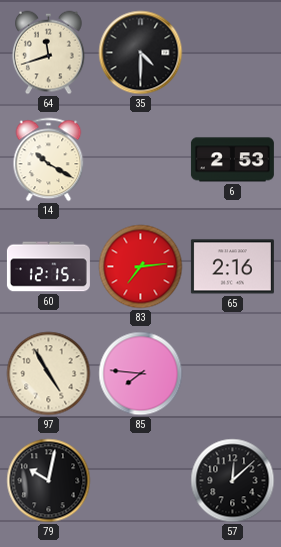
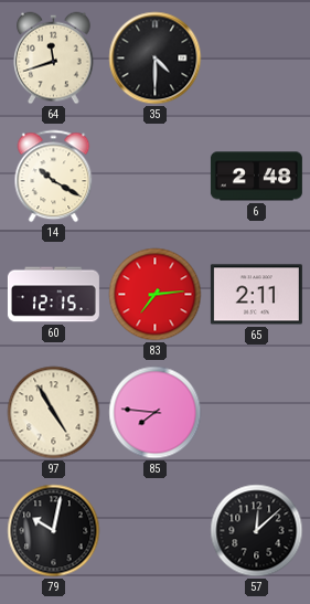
6: 2:53 -> 2:48
65: 2:16 -> 2:11
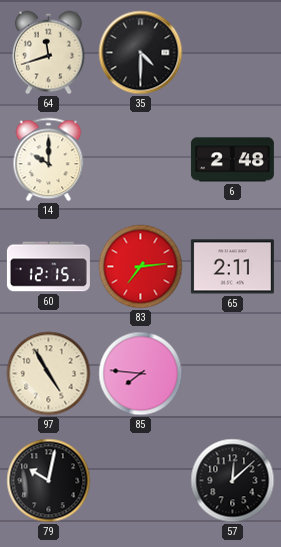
14: 10:20 -> 10:00
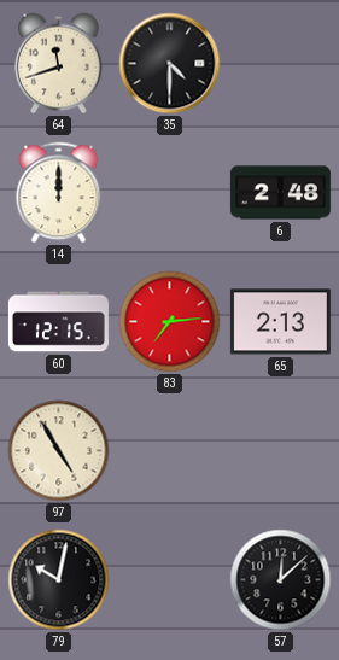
14: 10:00 -> 12:00
65: 2:11 -> 2:13
85: 7:46 -> none
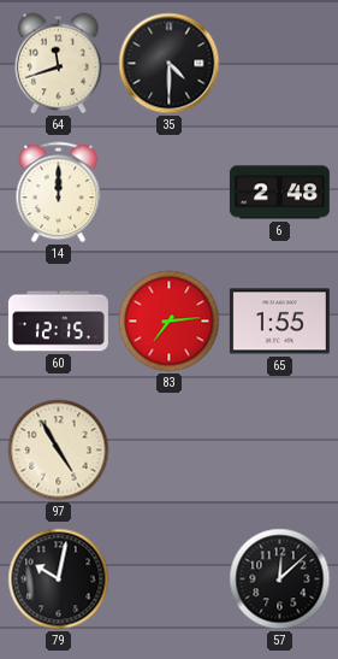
65: 2:13 -> 1:55
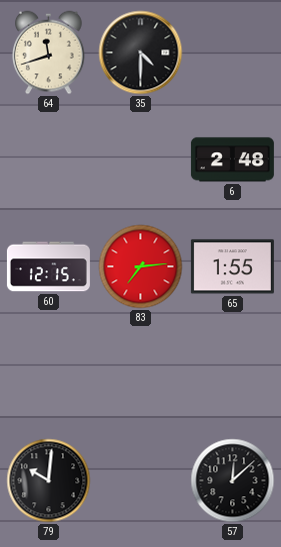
14: 12:00 -> none
97: 4:55 -> none
79: 10:02 -> 10:01
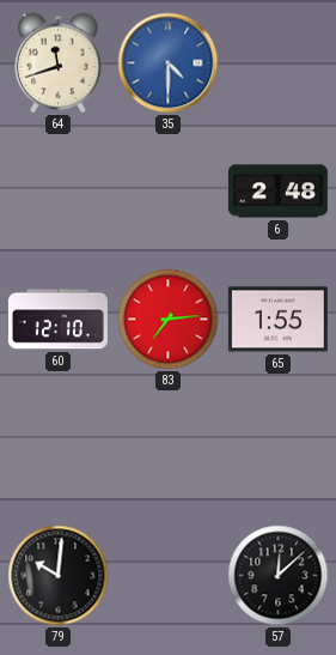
35 dial: black -> blue
60: 12:15 -> 12:10
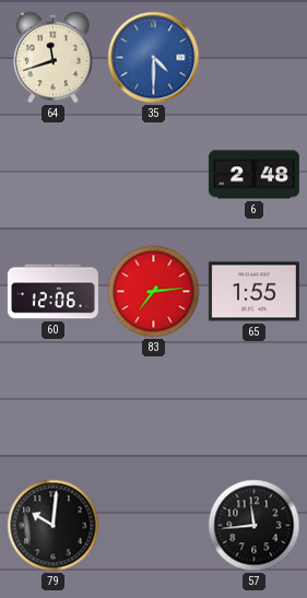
60: 12:10 -> 12:06
57: 12:08 -> 11:44
